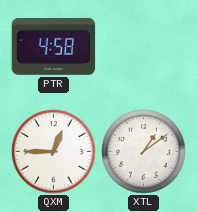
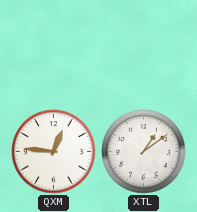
PTR: 4:58 -> none
QXM: 12:45 -> 12:46
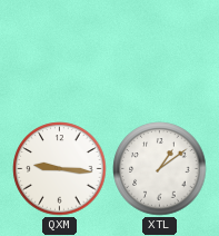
QXM: 12:46 -> 9:16
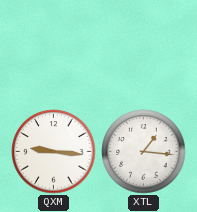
XTL: 1:09 -> 1:16
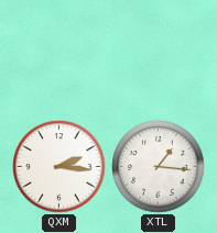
QXM: 9:16 -> 2:16
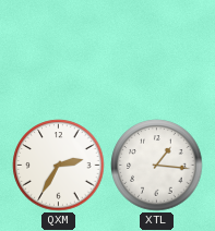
QXM: 2:16 -> 2:35
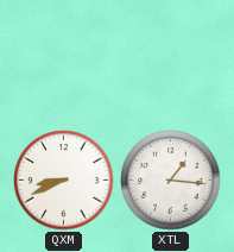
QXM: 2:35 -> 8:41
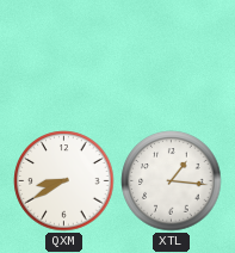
QXM: 8:41 -> 8:40
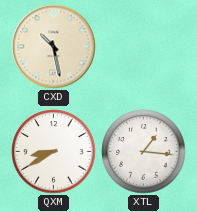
CXD: none -> 10:28
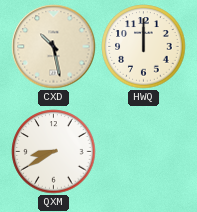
HWQ: none -> 12:00
XTL: 1:16 -> none
